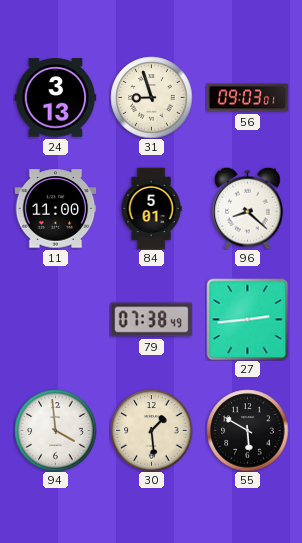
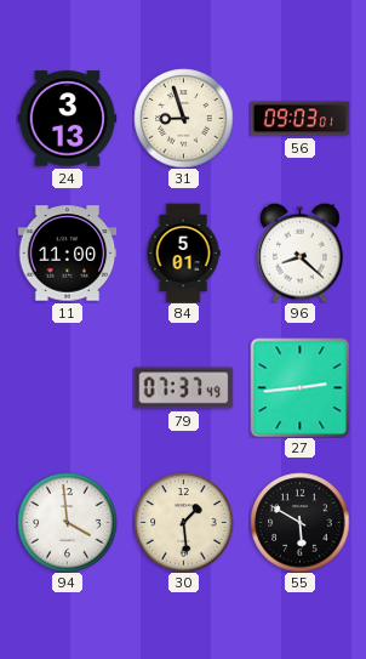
79: 07:38 -> 07:37
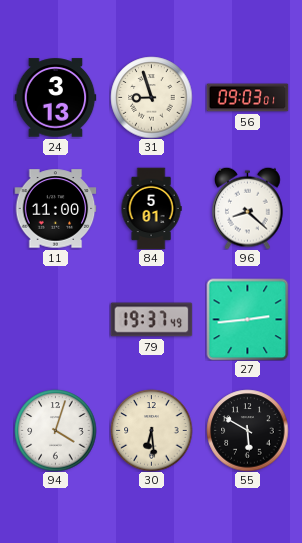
79: 07:37 -> 19:37
94: 3:59 -> 4:03
30: 1:29 -> 6:29
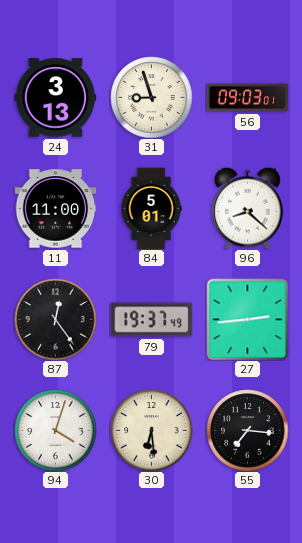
87: none -> 12:24
55: 5:50 -> 7:16
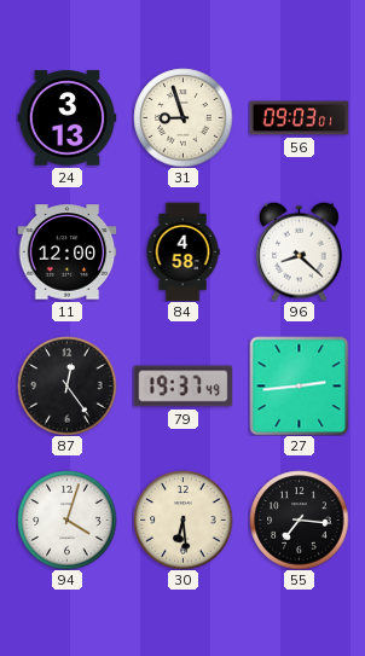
11: 11:00 -> 12:00
84: 5:01 -> 4:58
